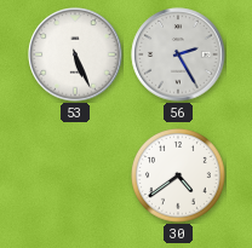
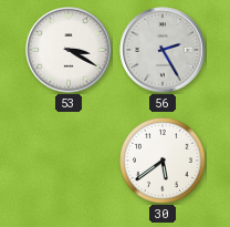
53: 5:26 -> 3:20
30: 4:39 -> 5:39
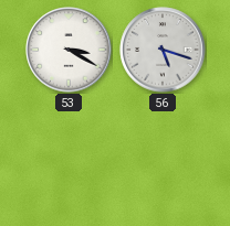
56: 2:25 -> 5:18
30: 5:39 -> none
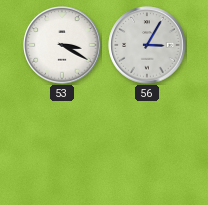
56: 5:18 -> 3:05
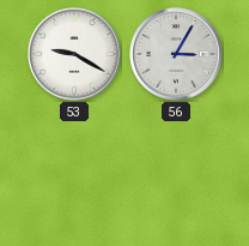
53: 3:20 -> 9:20
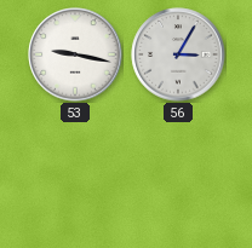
53: 9:20 -> 9:17
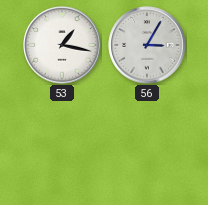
53: 9:17 -> 1:17
